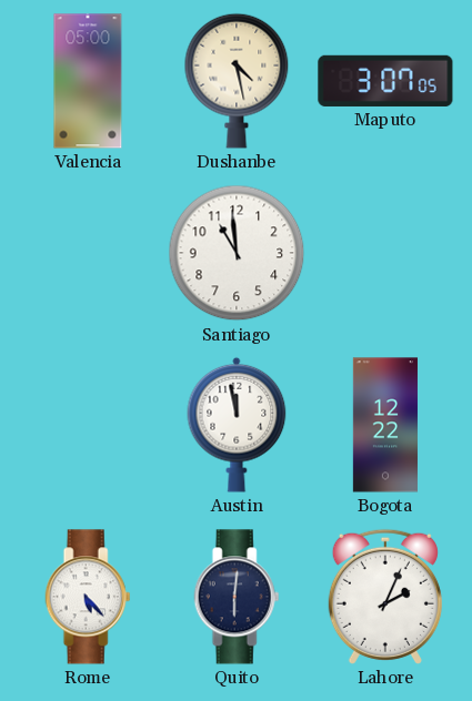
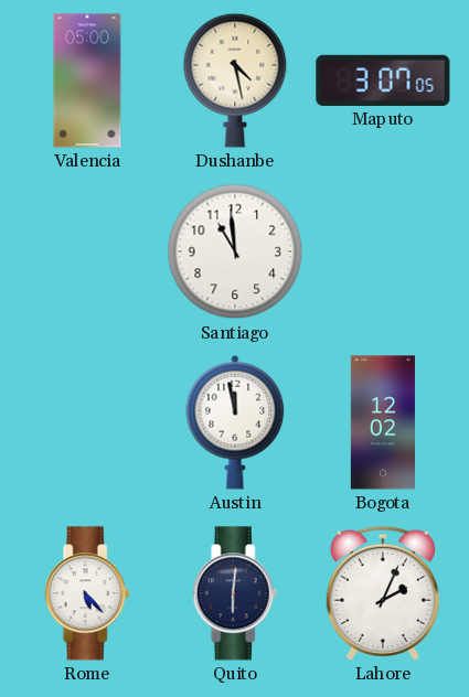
Bogota: 12:22 -> 12:02
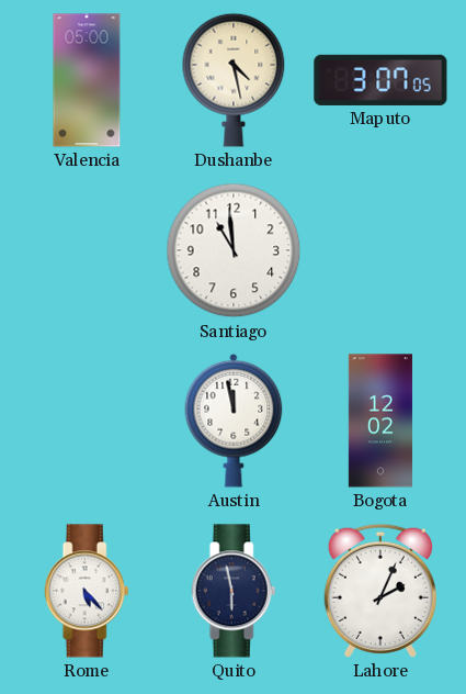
Quito: 6:01 -> 5:58
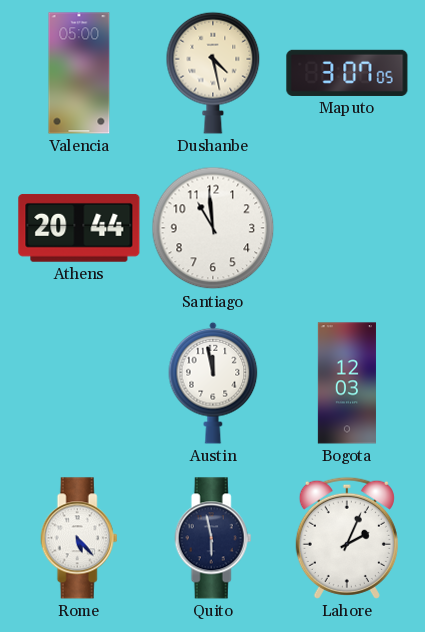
Athens: none -> 20:44
Bogota: 12:02 -> 12:03
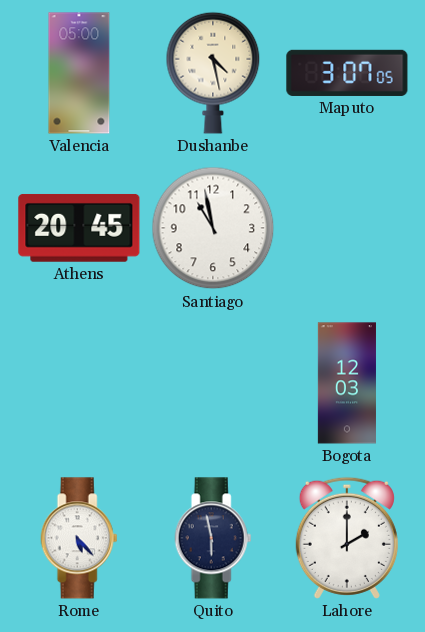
Athens: 20:44 -> 20:45
Santiago: 10:59 -> 10:58
Austin: 11:58 -> none
Lahore: 2:04 -> 2:00
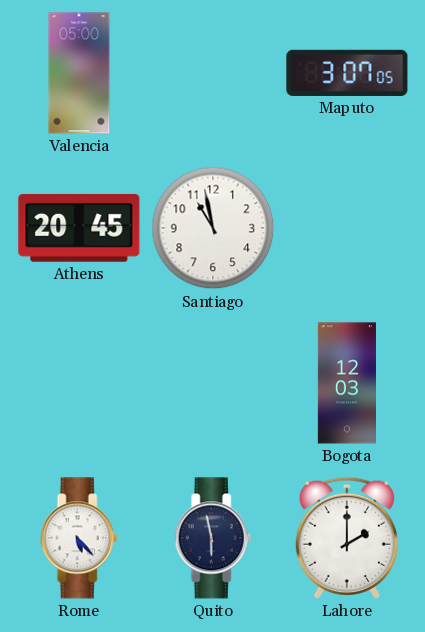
Dushanbe: 4:28 -> none
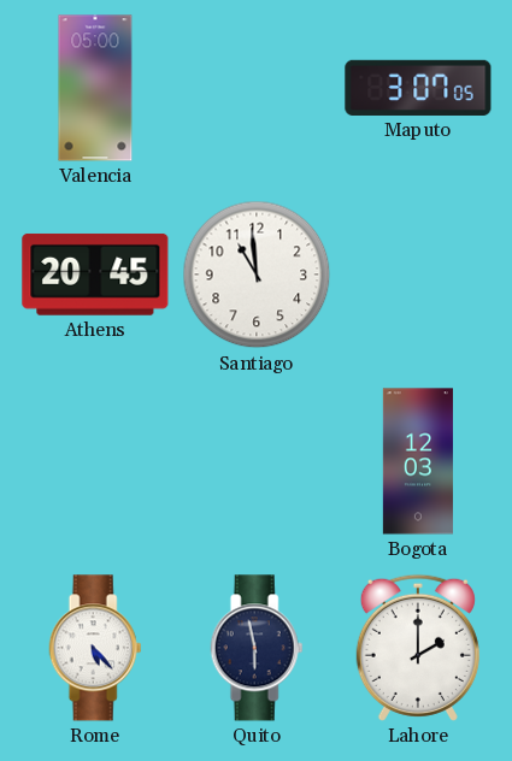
Santiago: 10:58 -> 10:59
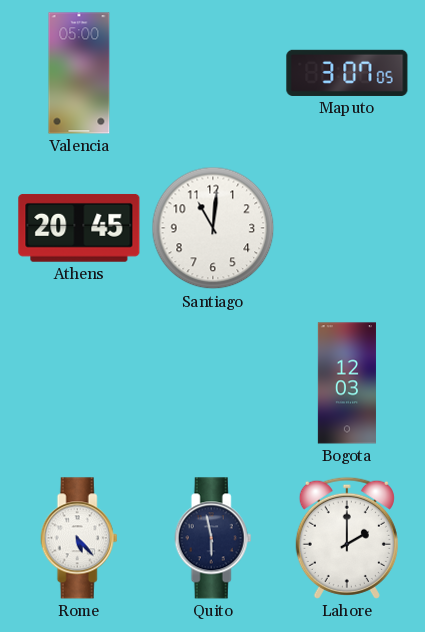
Santiago: 10:59 -> 11:01
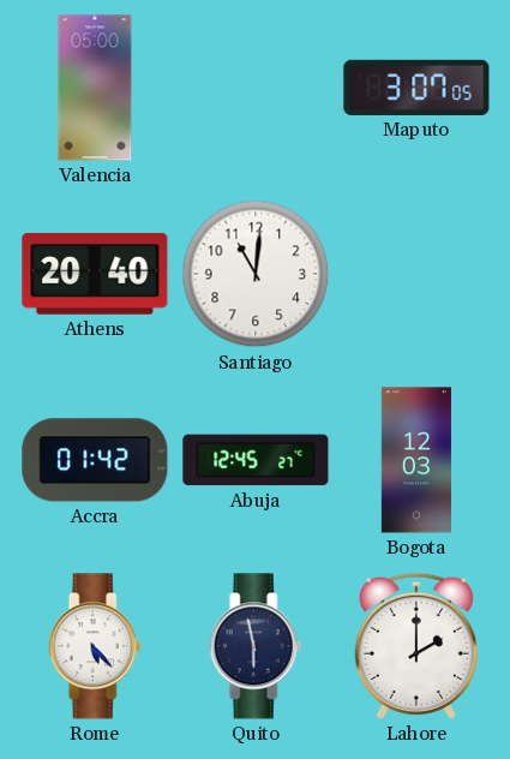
Athens: 20:45 -> 20:40
Accra: none -> 01:42
Abuja: none -> 12:45
